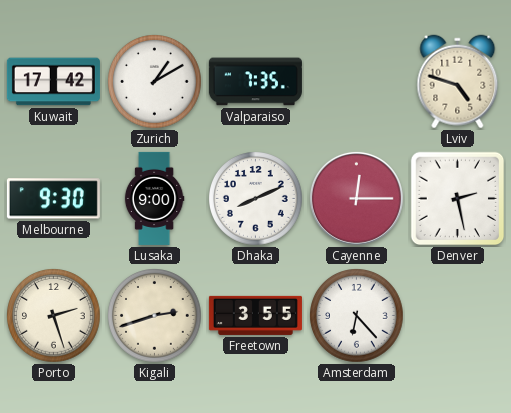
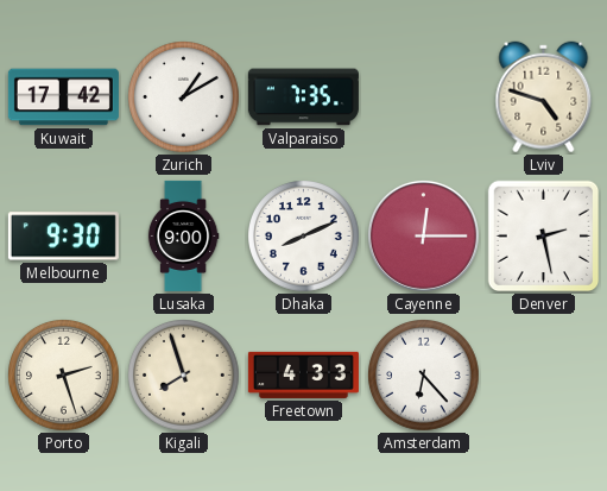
Kigali: 2:42 -> 7:57
Freetown: 3:55 -> 4:33
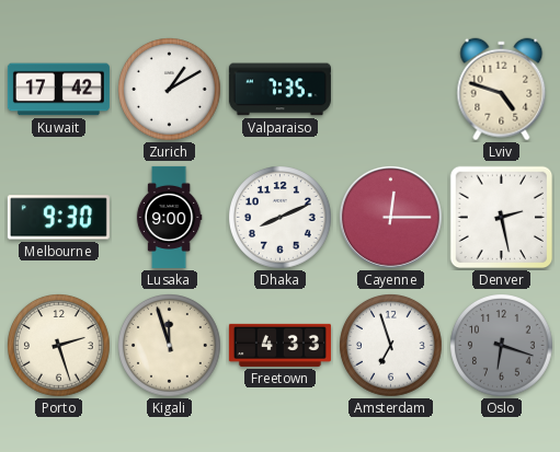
Kigali: 7:57 -> 11:57
Amsterdam: 6:23 -> 6:57
Oslo: none -> 6:18
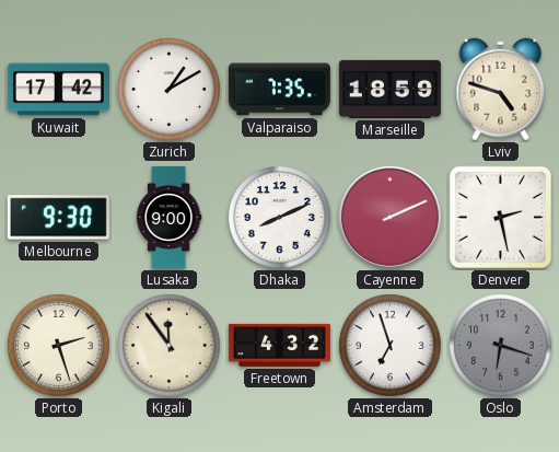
Marseille: none -> 18:59
Cayenne: 12:15 -> 2:11
Kigali: 11:57 -> 11:54
Freetown: 4:33 -> 4:32
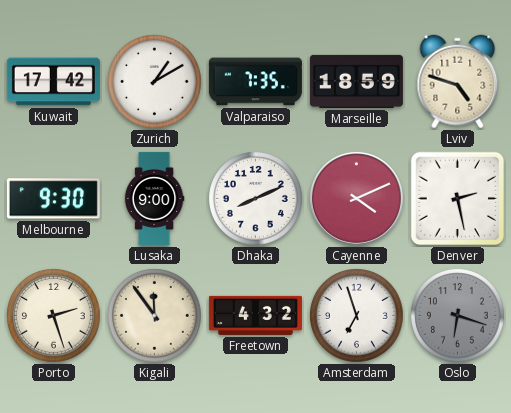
Cayenne: 2:11 -> 4:11
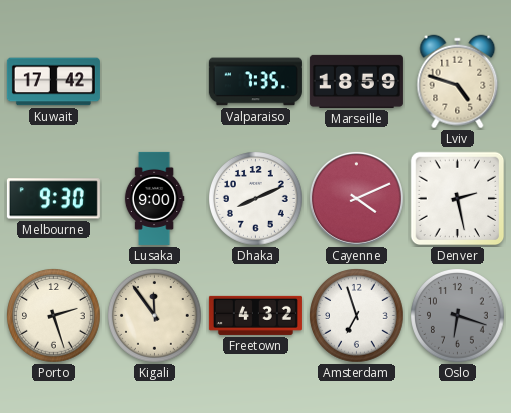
Zurich: 1:10 -> none
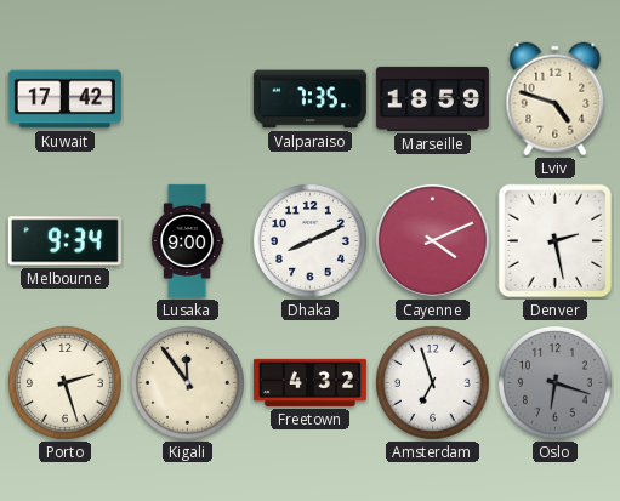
Melbourne: 9:30 -> 9:34
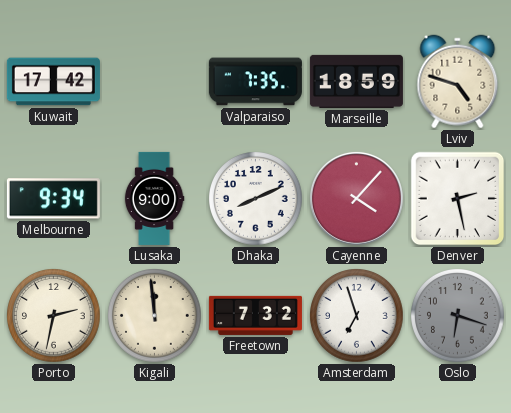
Cayenne: 4:11 -> 4:07
Porto: 2:27 -> 2:32
Kigali: 11:54 -> 11:59
Freetown: 4:32 -> 7:32
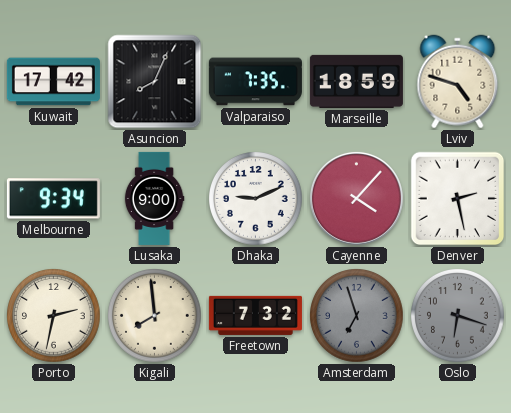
Asuncion: none -> 8:04
Dhaka: 8:11 -> 9:11
Kigali: 11:59 -> 7:59
Amsterdam dial: white -> grey
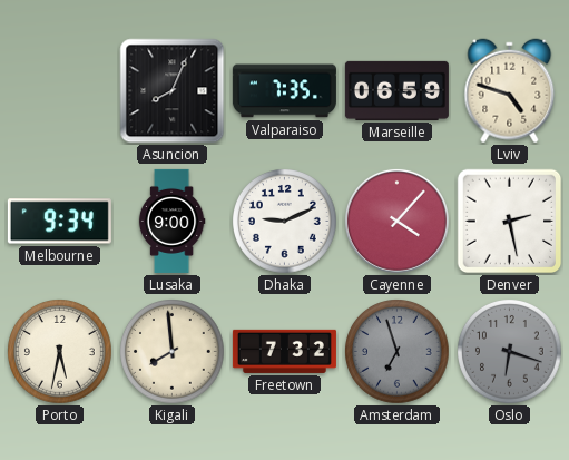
Kuwait: 17:42 -> none
Marseille: 18:59 -> 06:59
Porto: 2:32 -> 5:32
